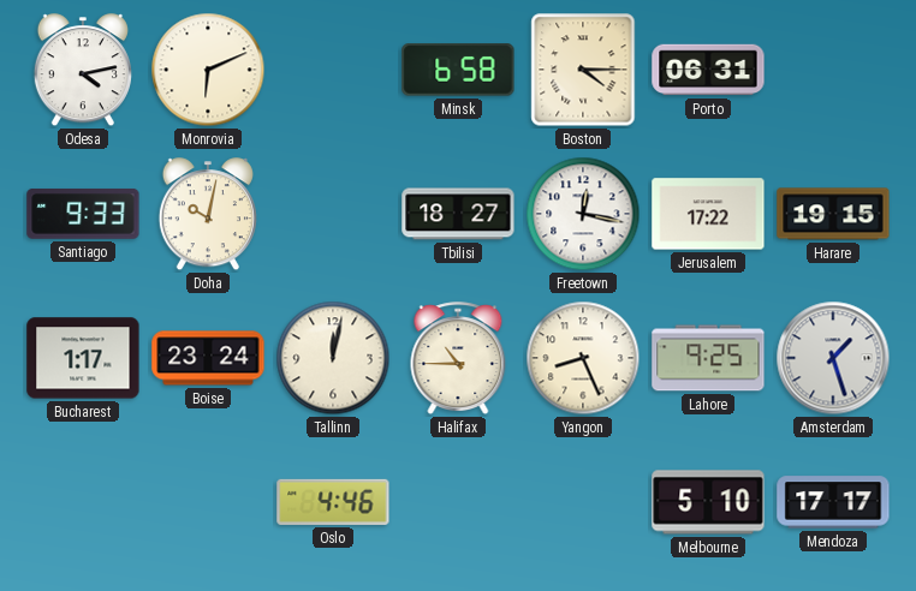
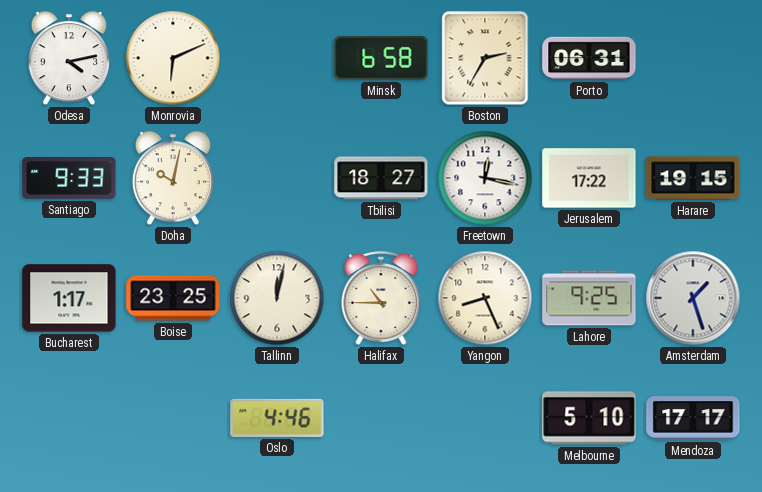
Boston: 4:15 -> 2:35
Boise: 23:24 -> 23:25
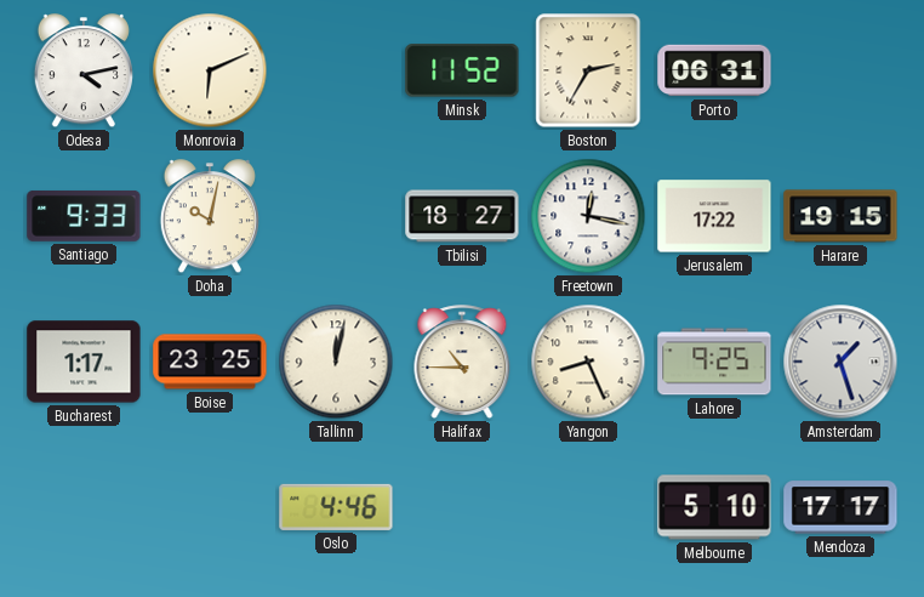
Minsk: 6:58 -> 11:52
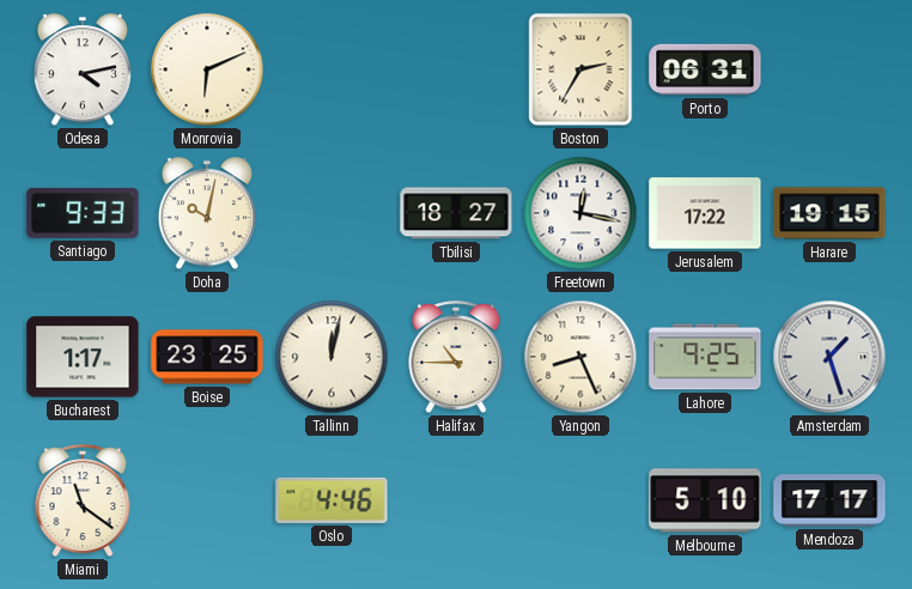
Minsk: 11:52 -> none
Miami: none -> 11:21
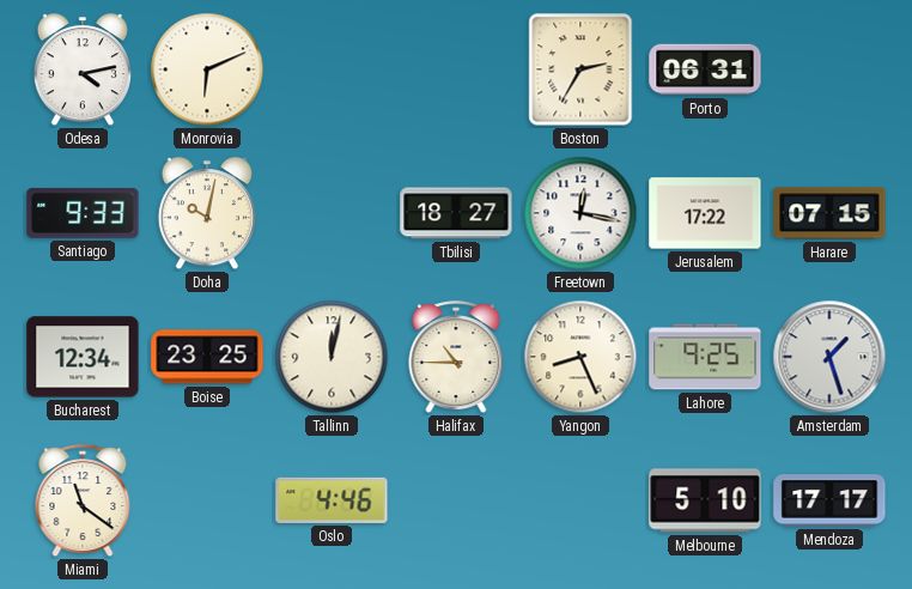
Harare: 19:15 -> 07:15
Bucharest: 1:17 -> 12:34
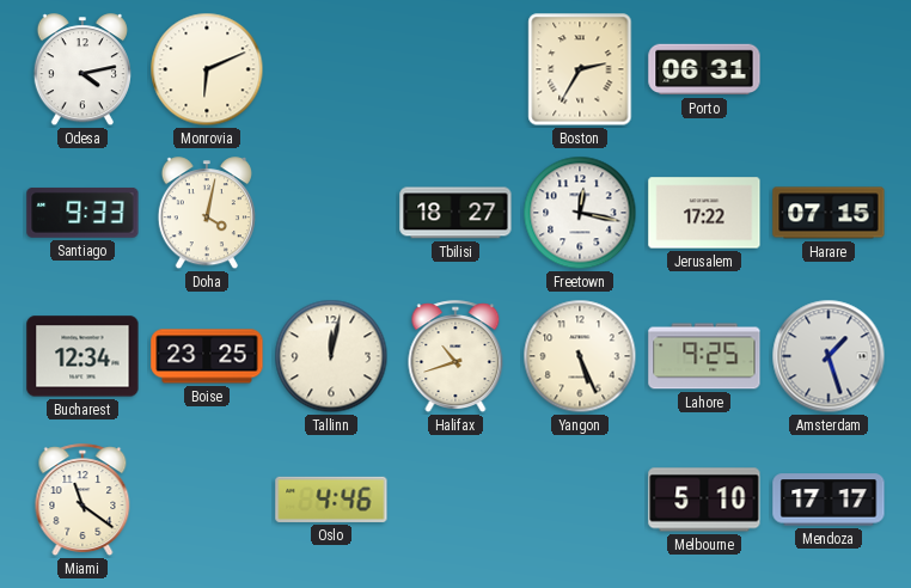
Doha: 10:02 -> 4:02
Halifax: 10:45 -> 10:42
Yangon: 8:26 -> 5:26
